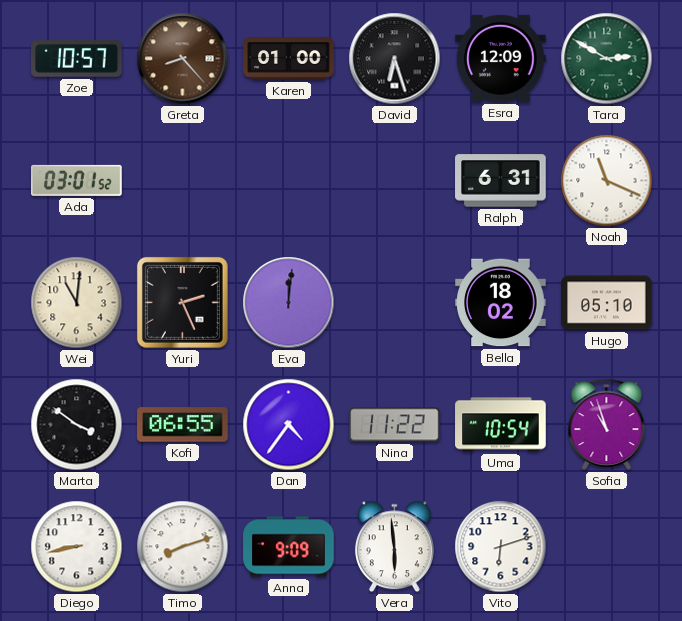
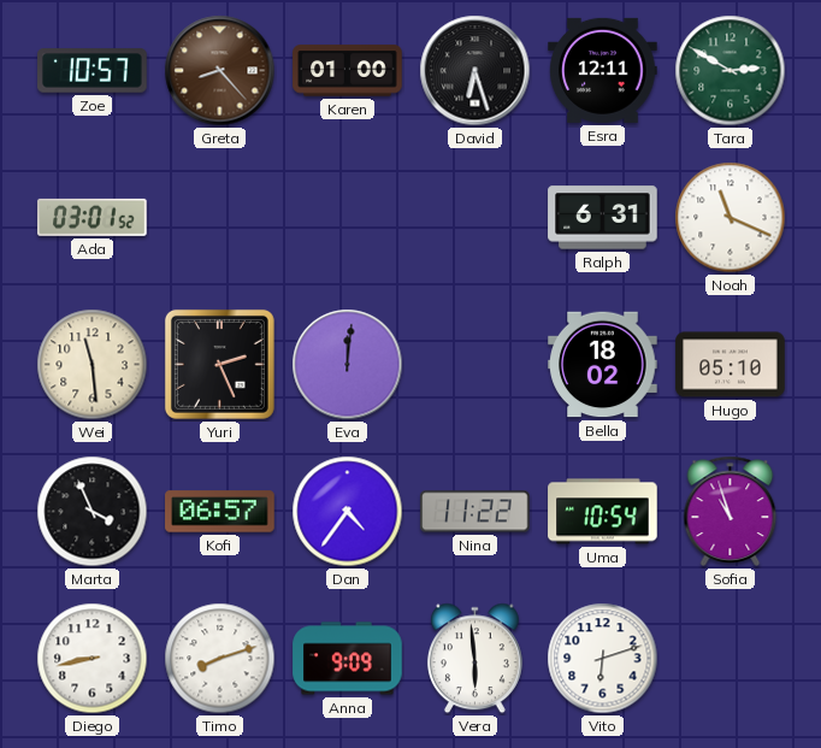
Esra: 12:09 -> 12:11
Wei: 11:01 -> 11:29
Marta: 3:51 -> 3:56
Kofi: 06:55 -> 06:57
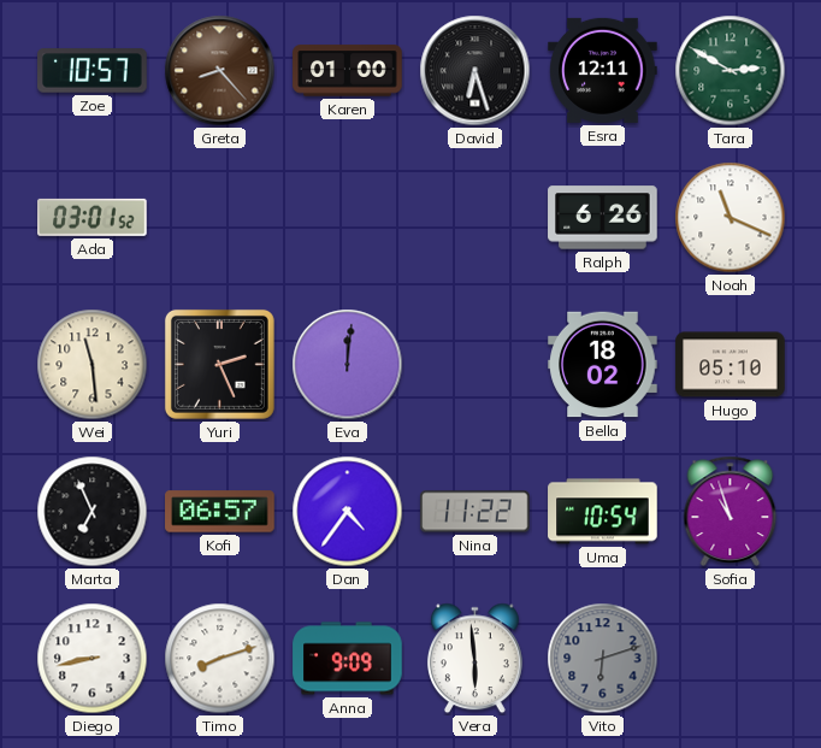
Ralph: 6:31 -> 6:26
Marta: 3:56 -> 6:56
Vito dial: white -> grey
